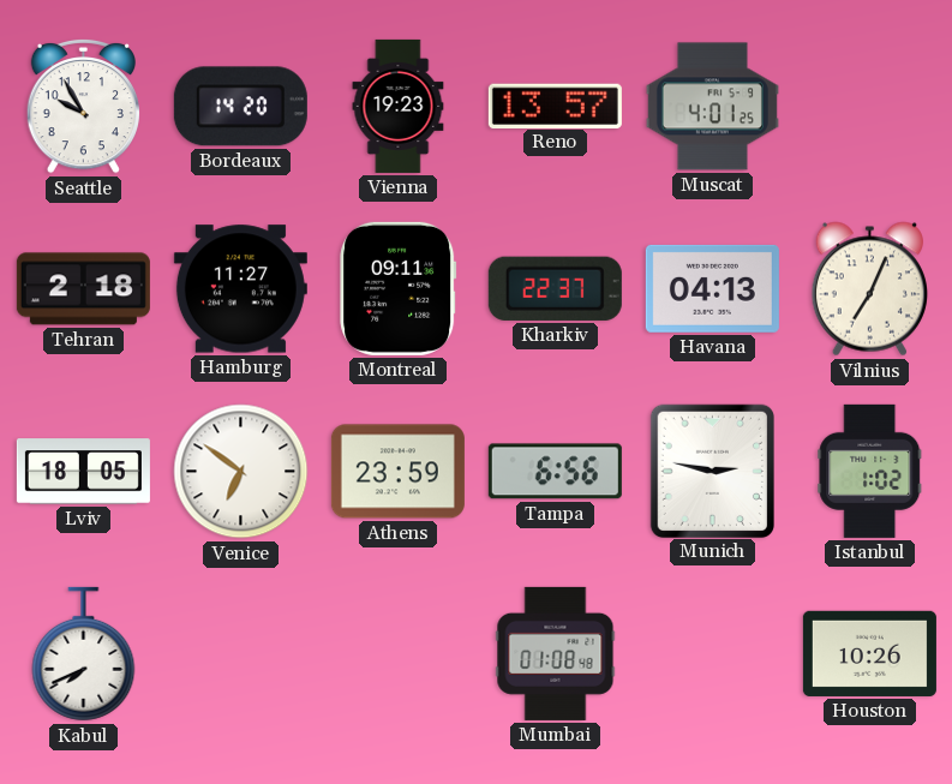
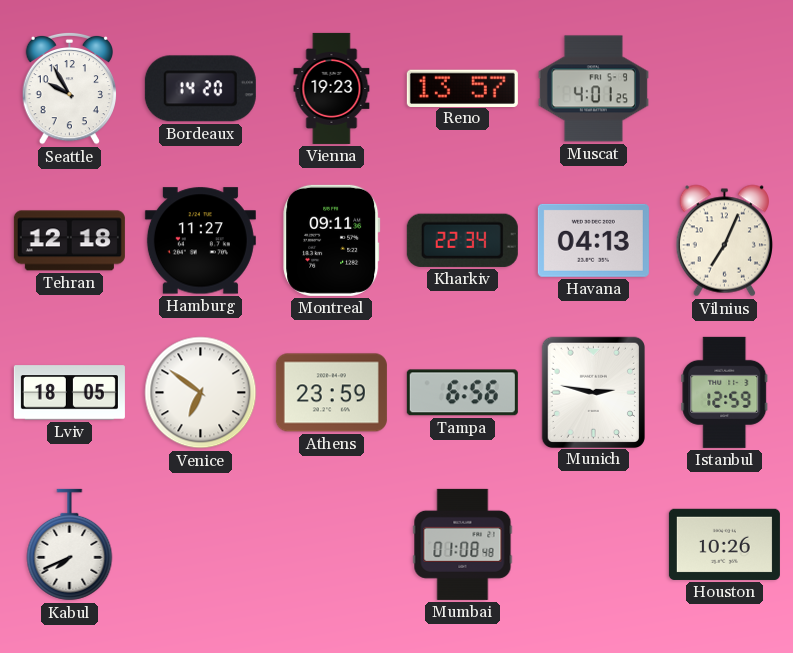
Tehran: 2:18 -> 12:18
Kharkiv: 22:37 -> 22:34
Istanbul: 1:02 -> 12:59
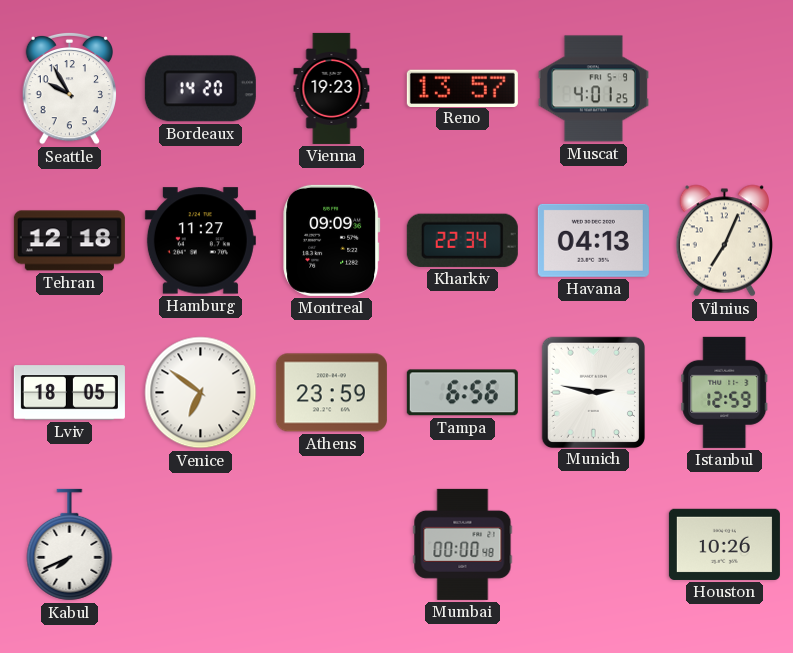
Montreal: 09:11 -> 09:09
Mumbai: 01:08 -> 00:00
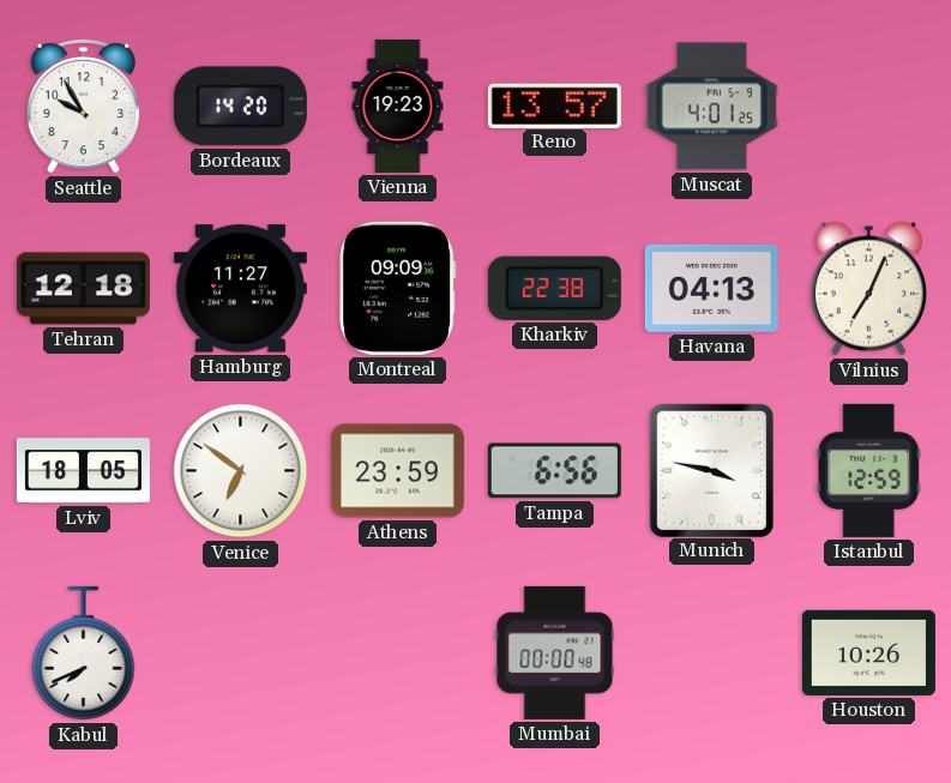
Kharkiv: 22:34 -> 22:38
Munich: 2:47 -> 3:47
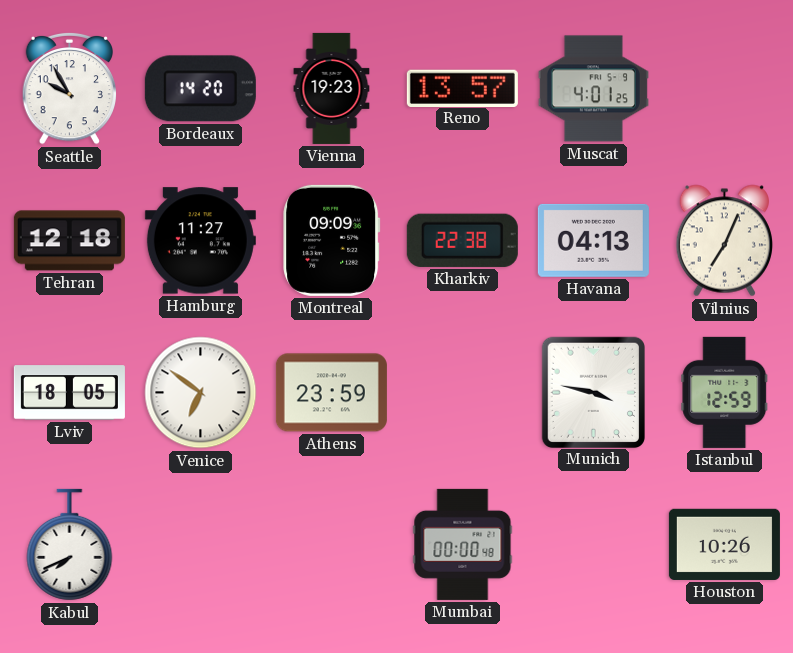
Tampa: 6:56 -> none
